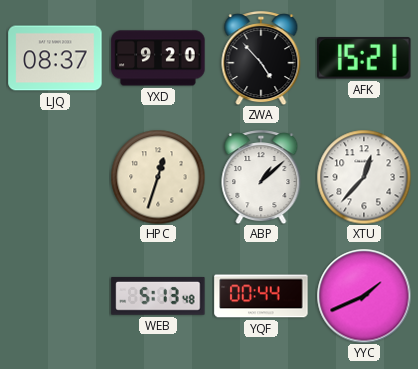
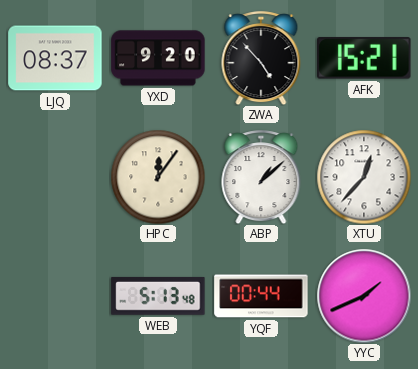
HPC: 12:33 -> 12:06
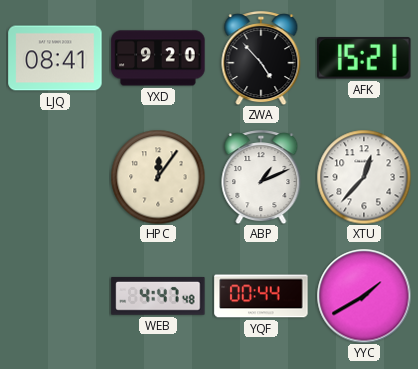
LJQ: 08:37 -> 08:41
ABP: 1:08 -> 1:11
WEB: 5:13 -> 4:47
YYC: 1:41 -> 1:40
